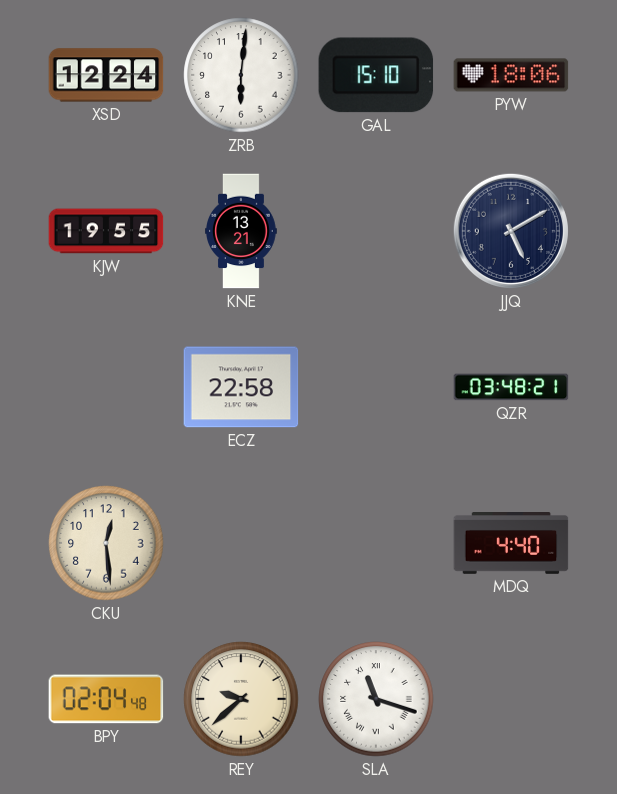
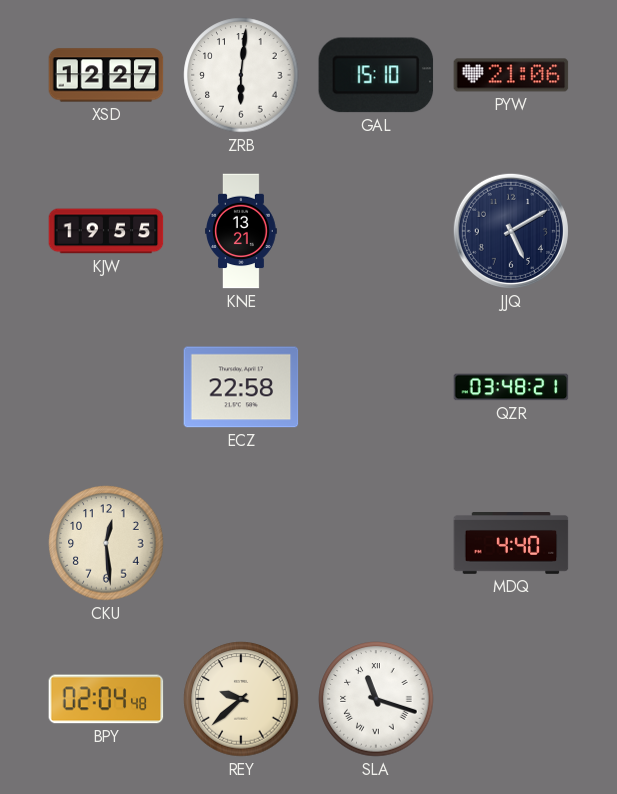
XSD: 12:24 -> 12:27
PYW: 18:06 -> 21:06
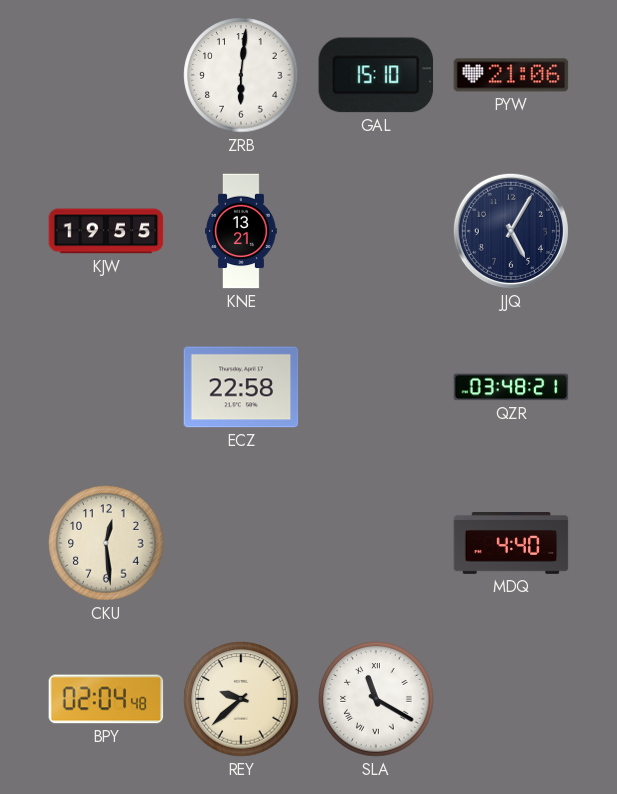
XSD: 12:27 -> none
JJQ: 5:10 -> 5:05
SLA: 11:18 -> 11:20
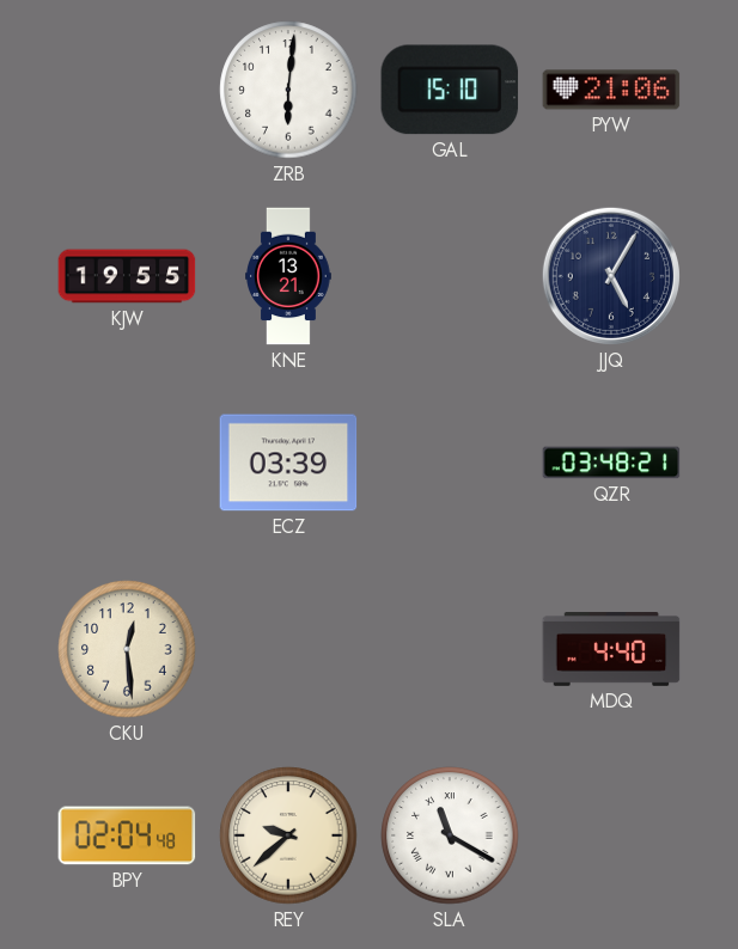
ECZ: 22:58 -> 03:39
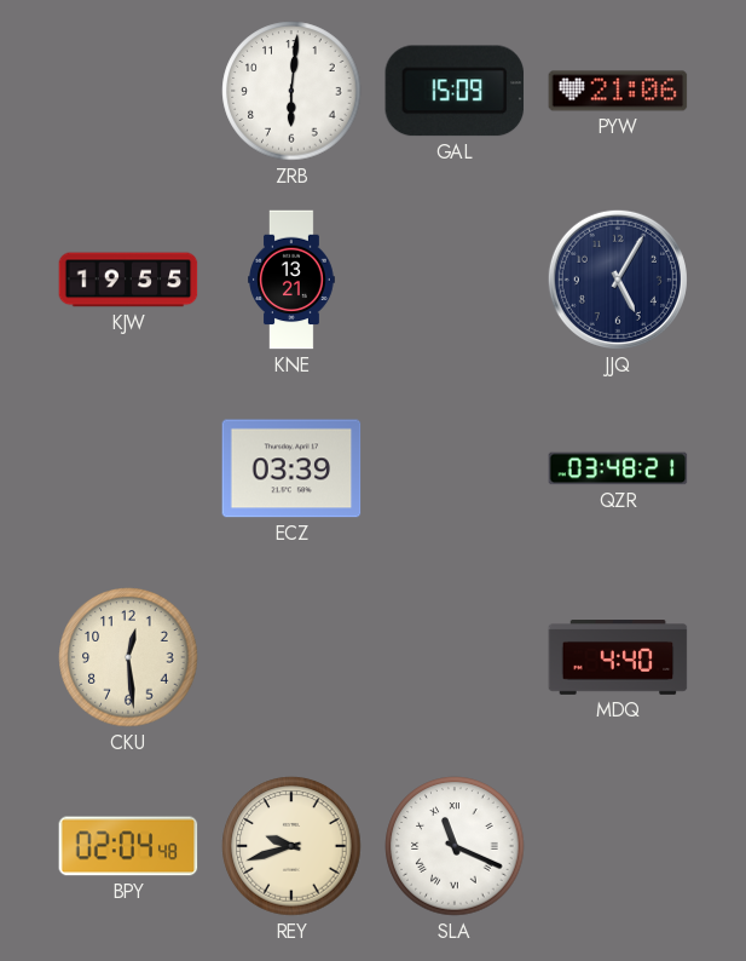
GAL: 15:10 -> 15:09
REY: 9:38 -> 9:42
SLA: 11:20 -> 11:19
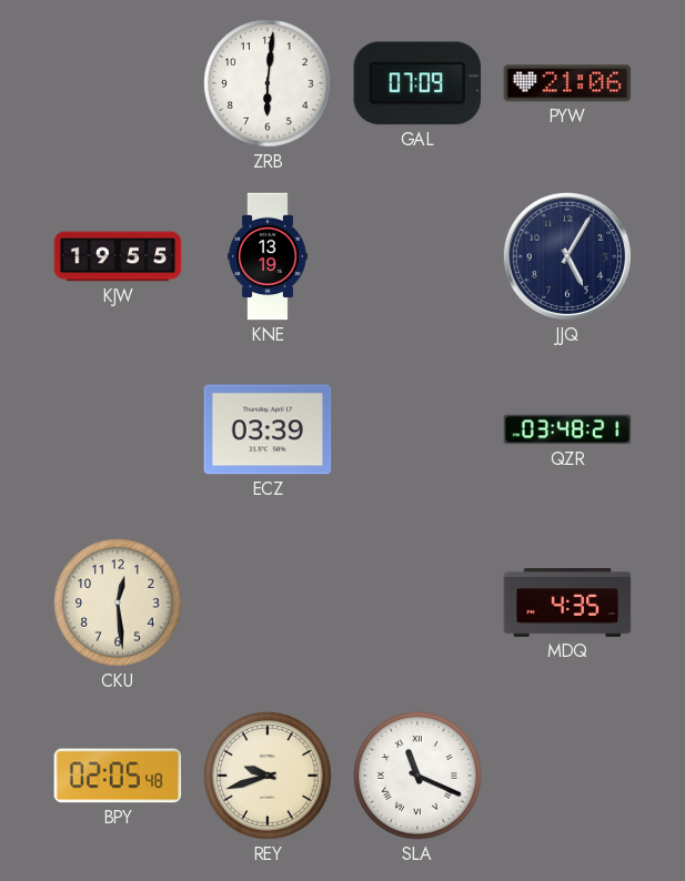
GAL: 15:09 -> 07:09
KNE: 13:21 -> 13:19
MDQ: 4:40 -> 4:35
BPY: 02:04 -> 02:05
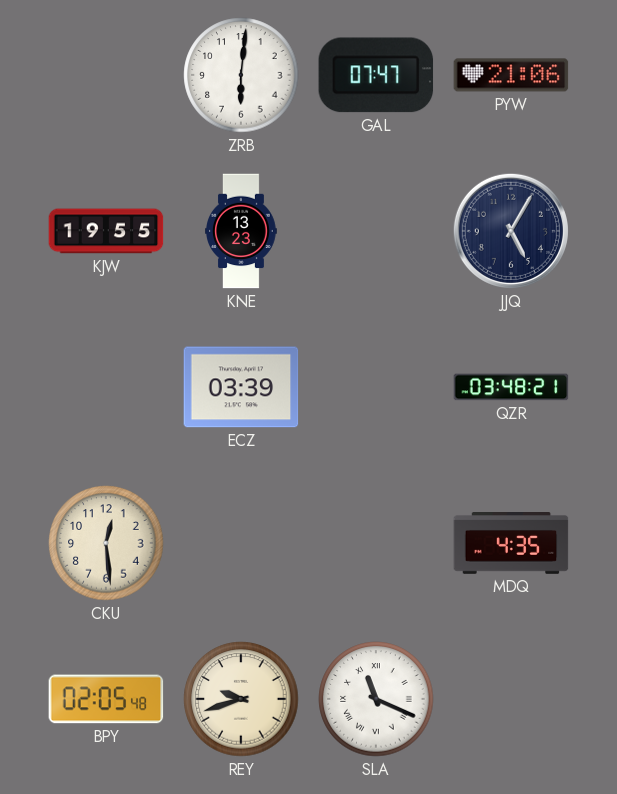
GAL: 07:09 -> 07:47
KNE: 13:19 -> 13:23
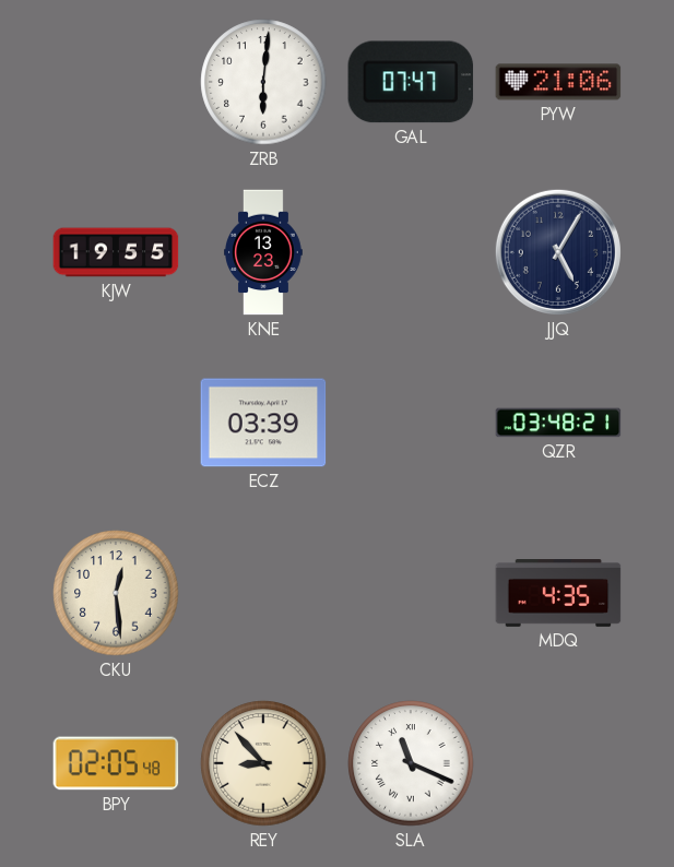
REY: 9:42 -> 8:53
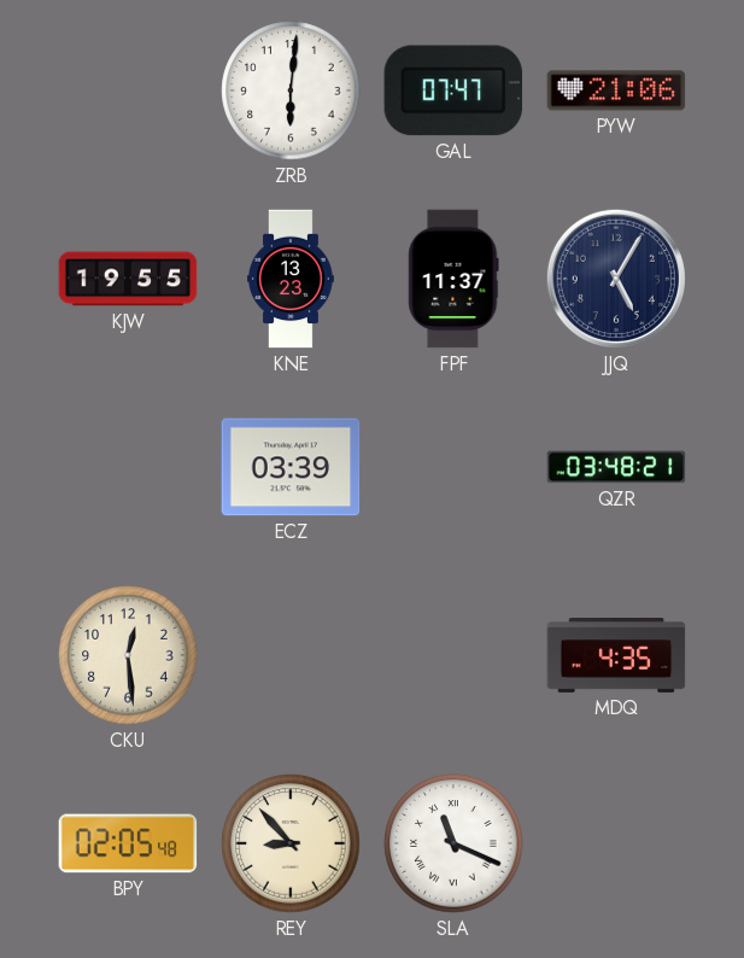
FPF: none -> 11:37
